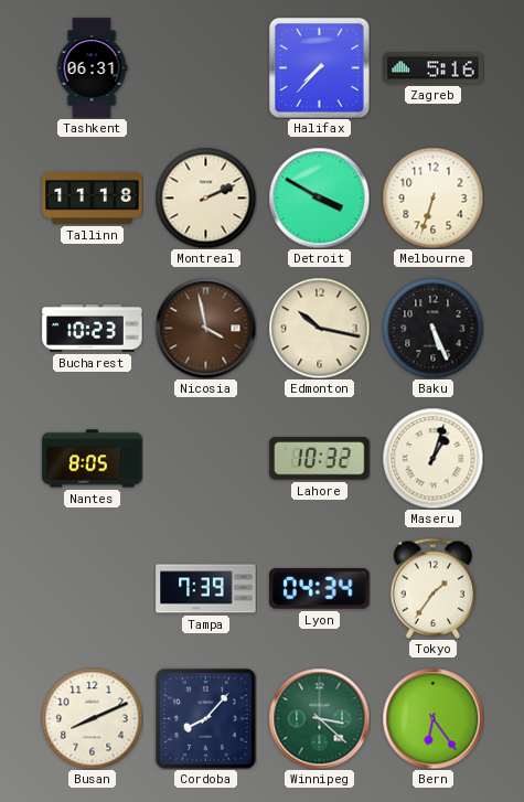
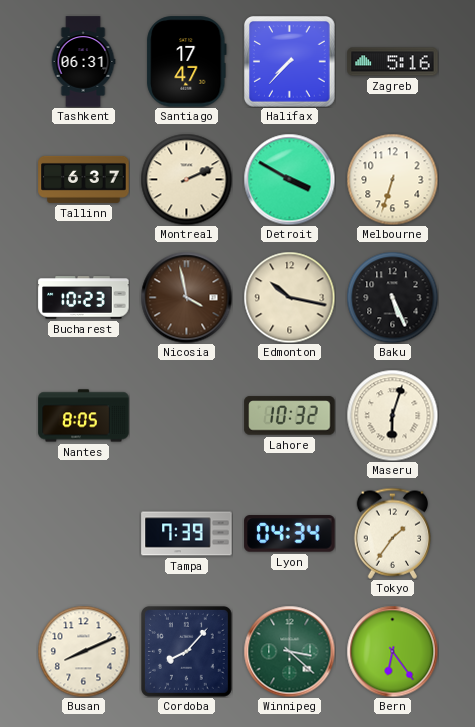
Santiago: none -> 17:47
Tallinn: 11:18 -> 6:37
Maseru: 1:03 -> 6:03
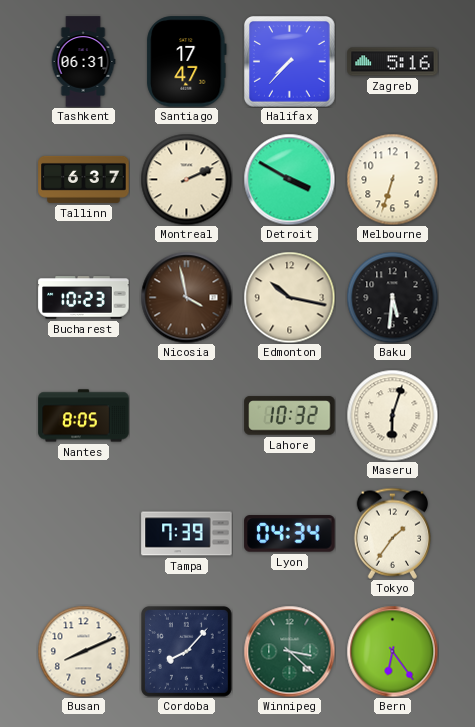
Baku: 5:26 -> 5:31
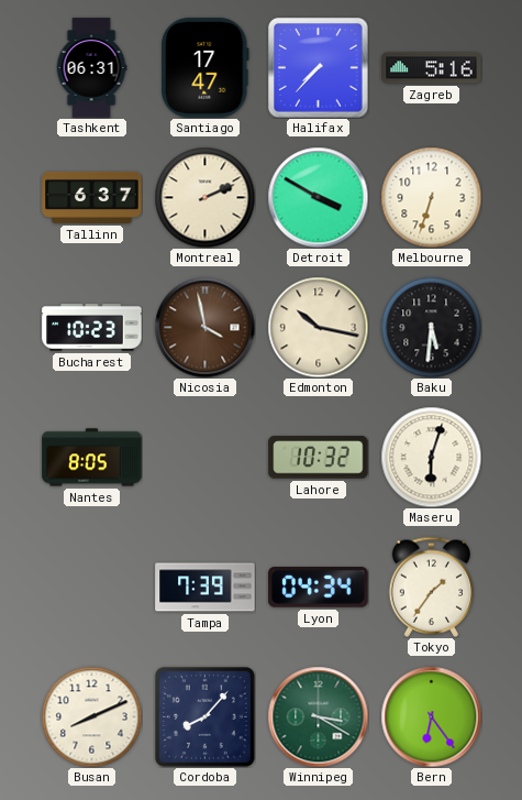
Winnipeg: 3:22 -> 3:20
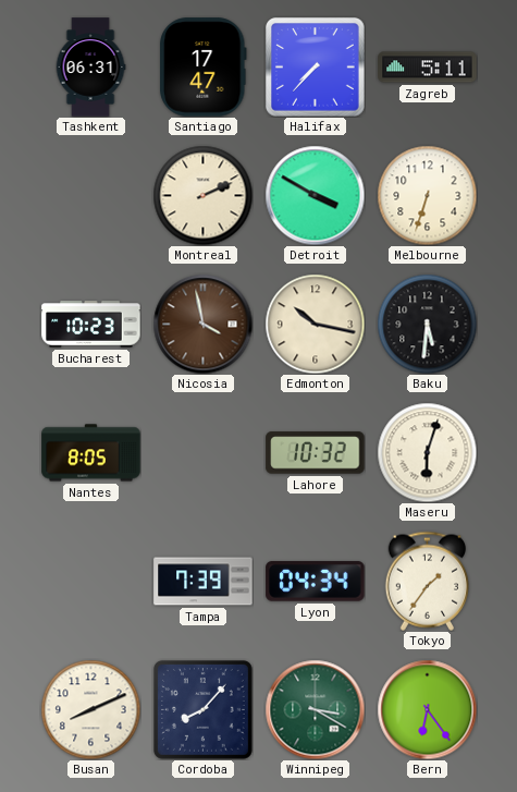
Zagreb: 5:16 -> 5:11
Tallinn: 6:37 -> none
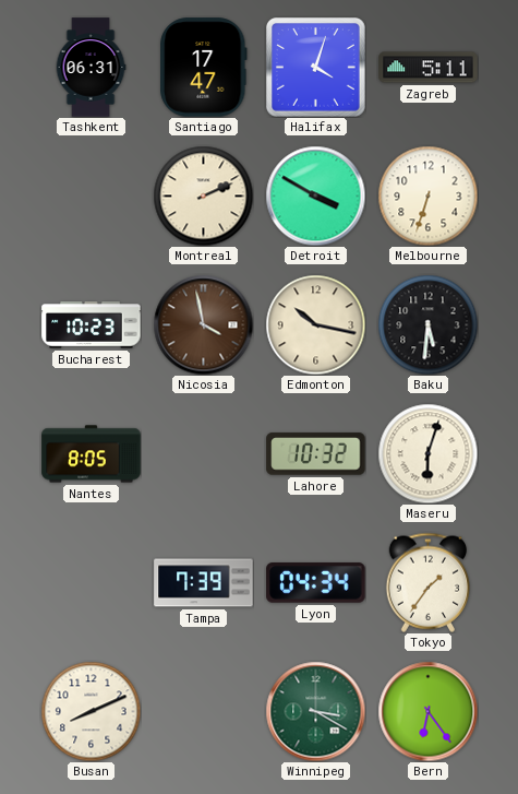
Halifax: 7:37 -> 4:03
Cordoba: 8:07 -> none
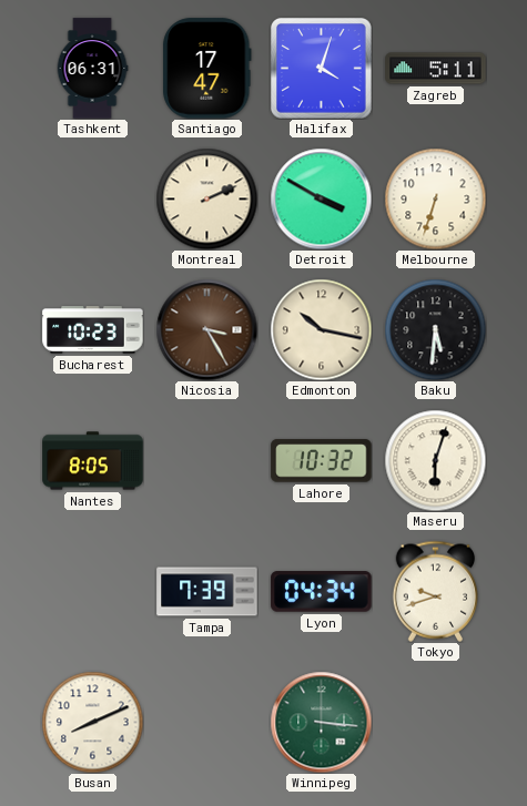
Nicosia: 3:58 -> 3:25
Tokyo: 1:36 -> 9:42
Winnipeg: 3:20 -> 3:16
Bern: 6:24 -> none
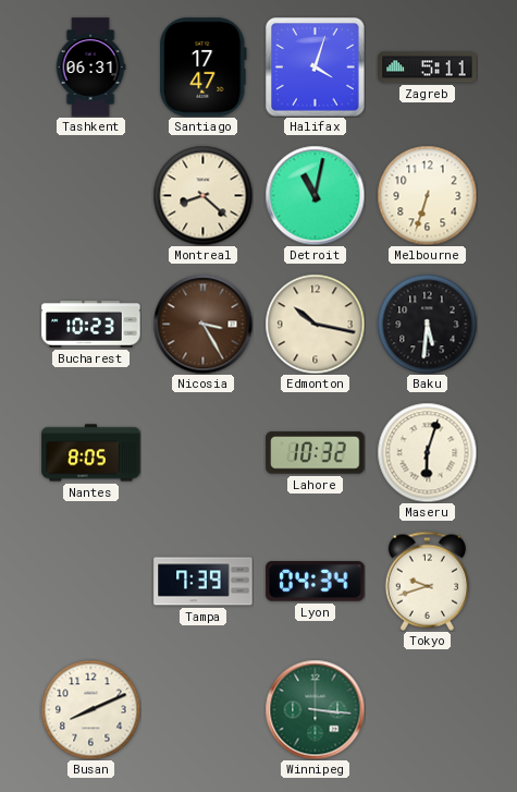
Montreal: 2:11 -> 8:22
Detroit: 3:50 -> 11:02
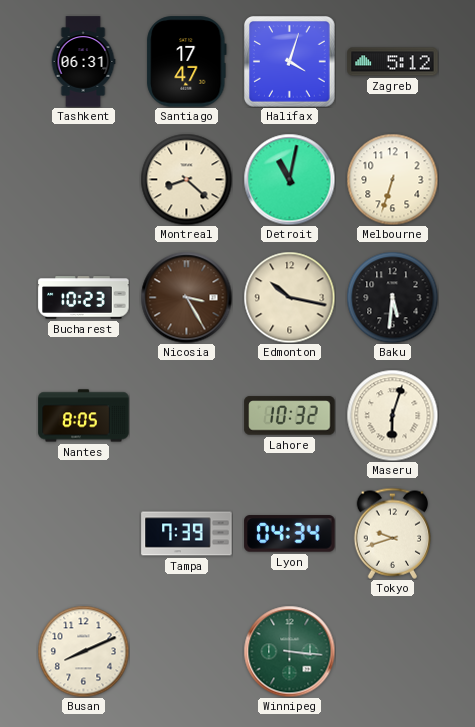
Zagreb: 5:11 -> 5:12
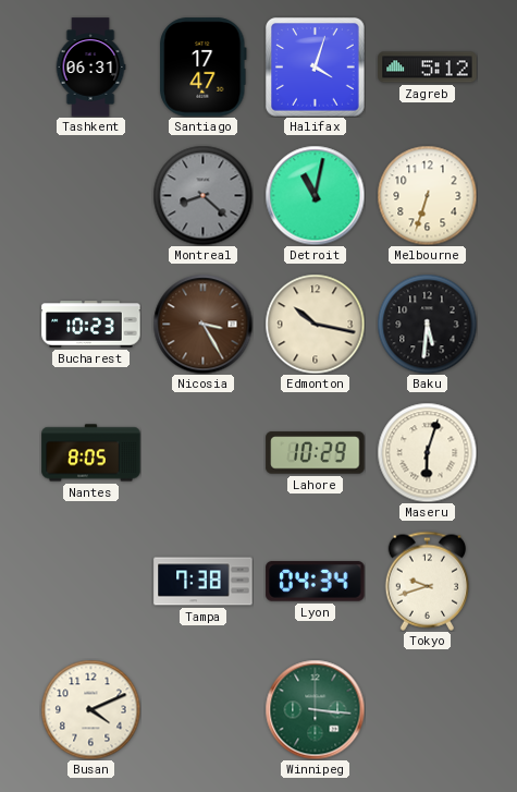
Montreal dial: cream -> grey
Lahore: 10:32 -> 10:29
Tampa: 7:39 -> 7:38
Busan: 8:11 -> 4:11
